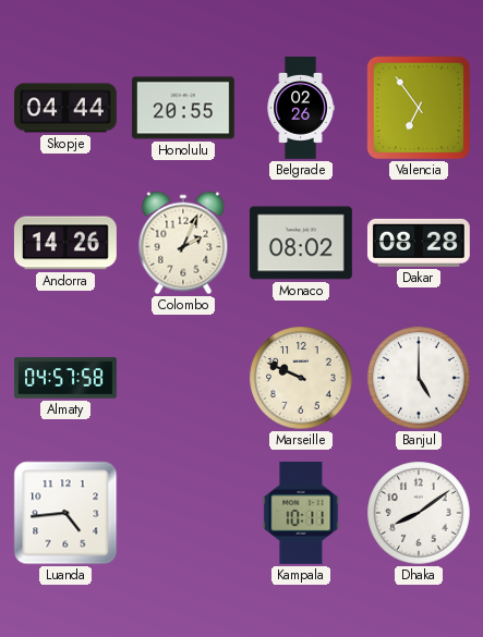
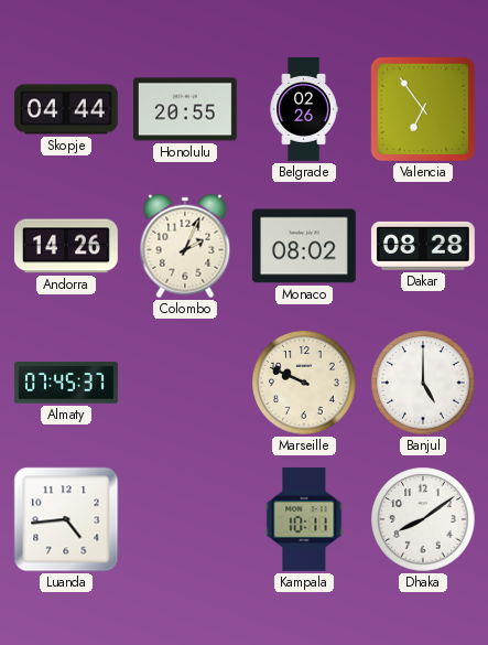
Almaty: 04:57 -> 07:45
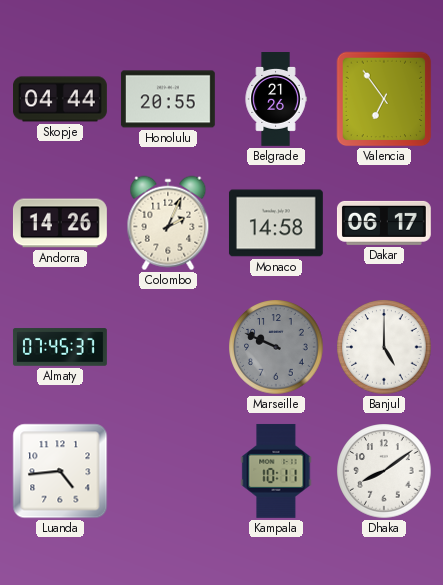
Belgrade: 02:26 -> 21:26
Monaco: 08:02 -> 14:58
Dakar: 08:28 -> 06:17
Marseille dial: cream -> grey
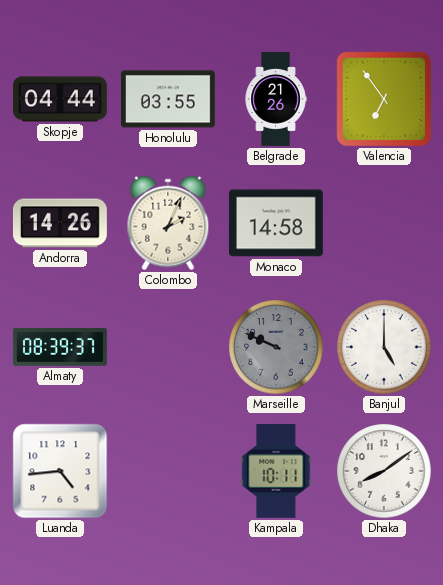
Honolulu: 20:55 -> 03:55
Dakar: 06:17 -> none
Almaty: 07:45 -> 08:39
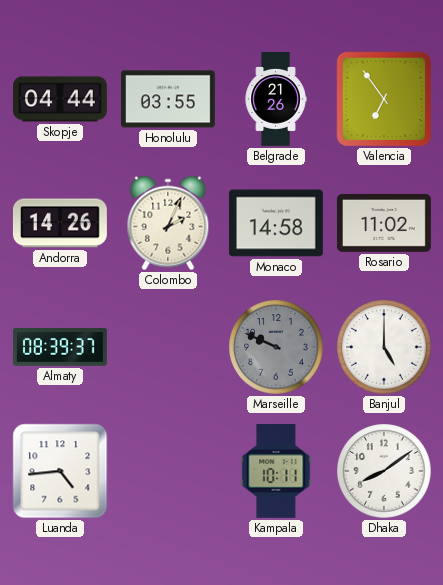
Rosario: none -> 11:02
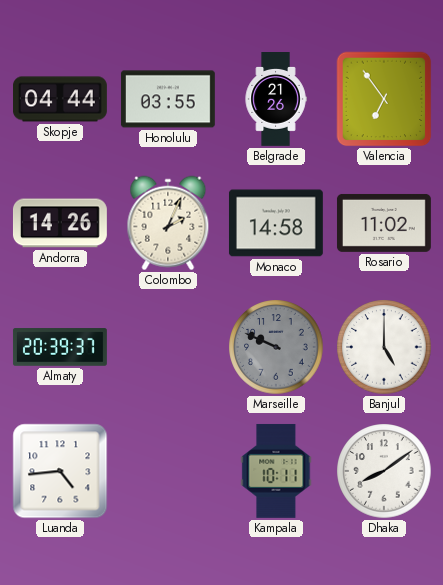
Almaty: 08:39 -> 20:39
